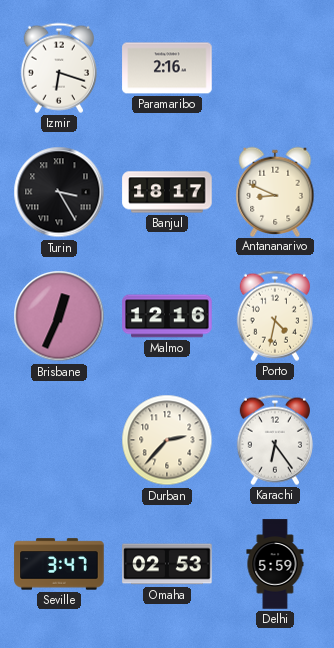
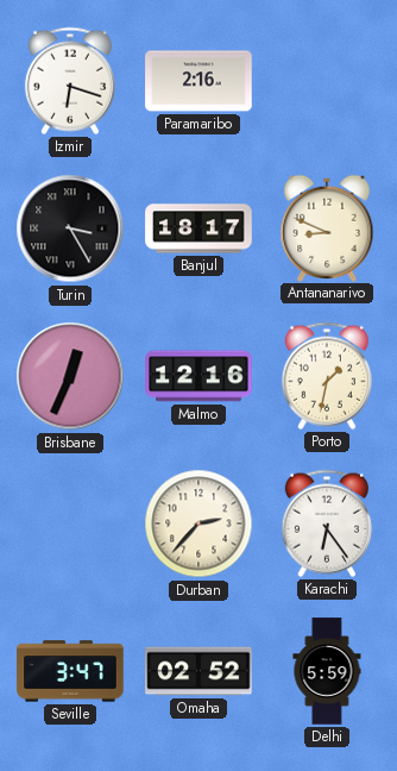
Porto: 4:32 -> 1:32
Omaha: 02:53 -> 02:52
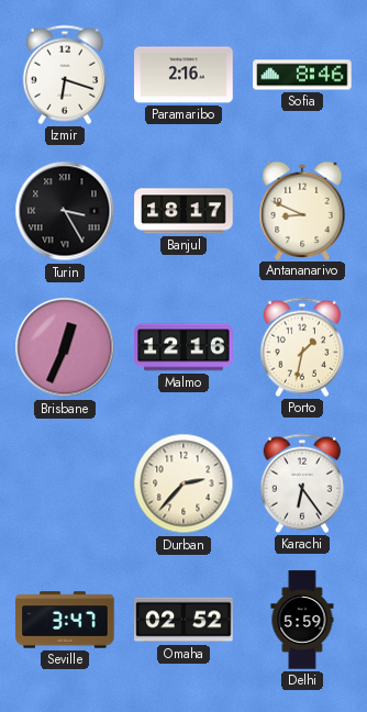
Sofia: none -> 8:46
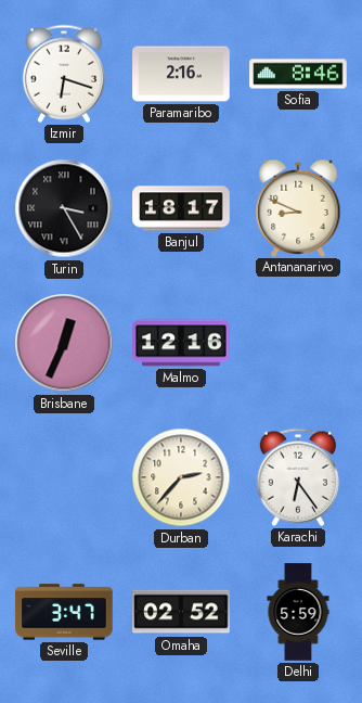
Porto: 1:32 -> none
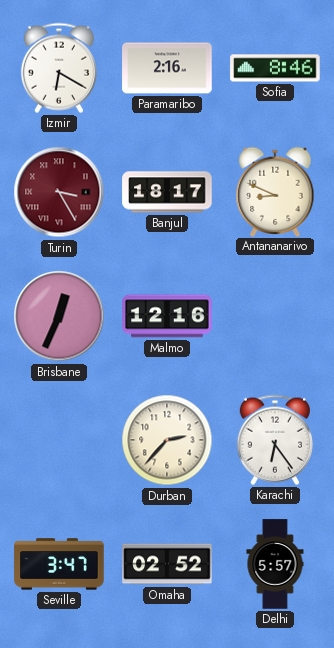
Izmir: 6:18 -> 6:20
Turin dial: black -> burgundy
Delhi: 5:59 -> 5:57
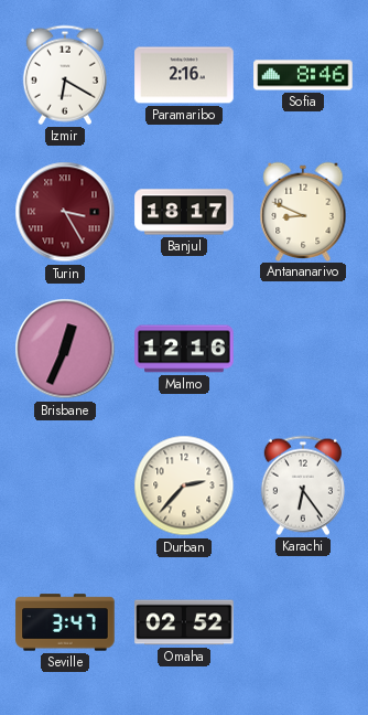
Delhi: 5:57 -> none
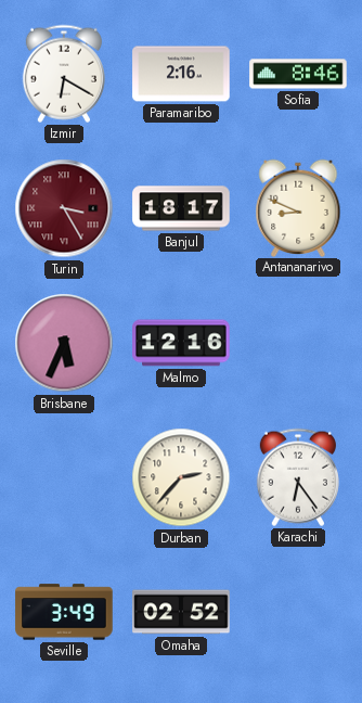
Brisbane: 12:34 -> 5:34
Seville: 3:47 -> 3:49
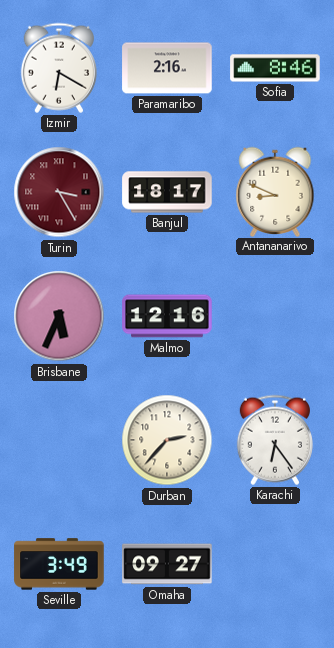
Omaha: 02:52 -> 09:27
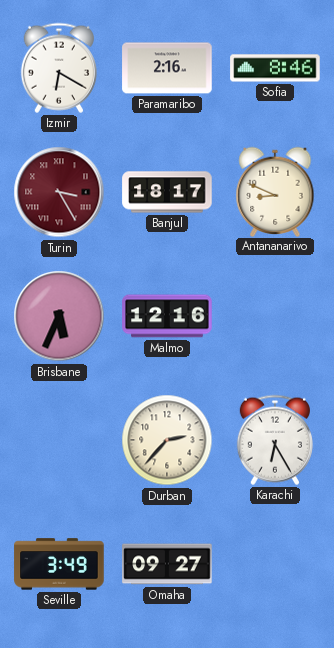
Karachi: 6:24 -> 6:25
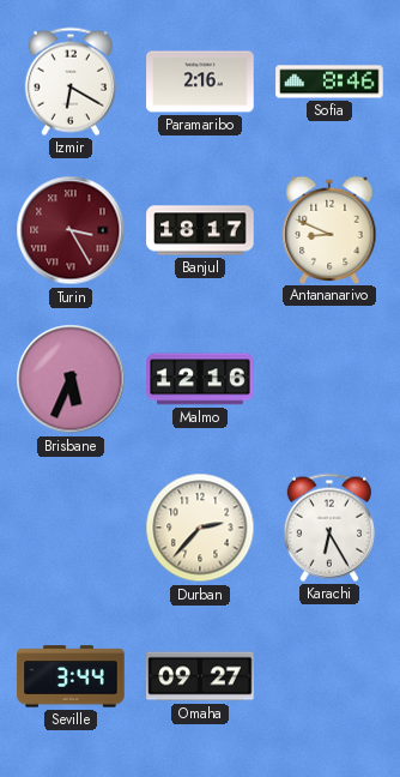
Seville: 3:49 -> 3:44
